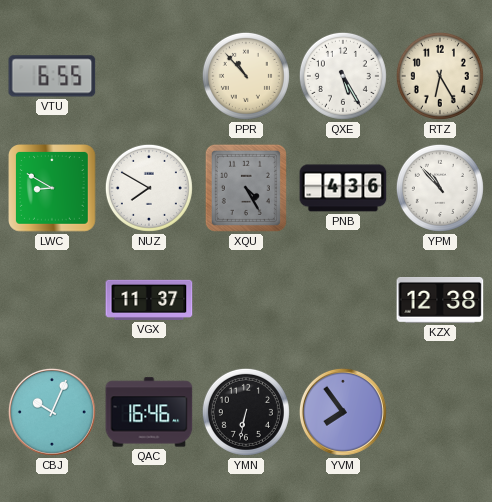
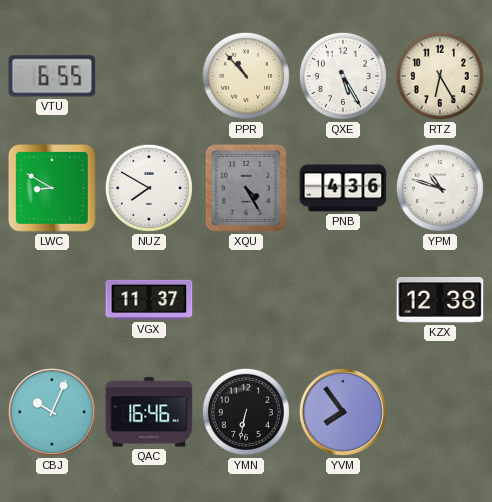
YPM: 10:53 -> 10:48
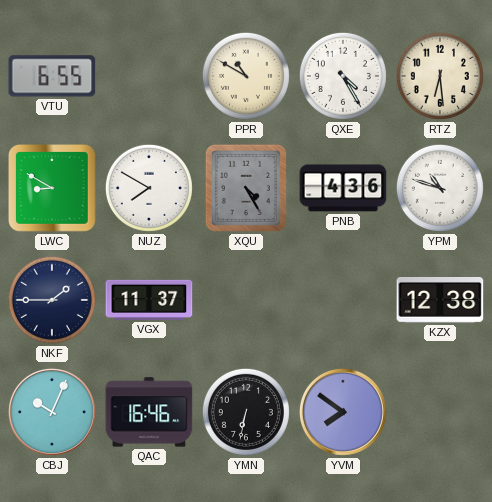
PPR: 10:53 -> 10:50
QXE: 5:25 -> 4:25
RTZ: 6:25 -> 6:29
NKF: none -> 1:45
YVM: 7:54 -> 7:51
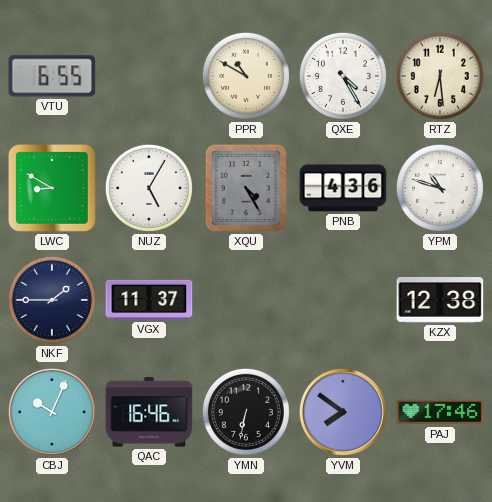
NUZ: 7:50 -> 5:05
PAJ: none -> 17:46
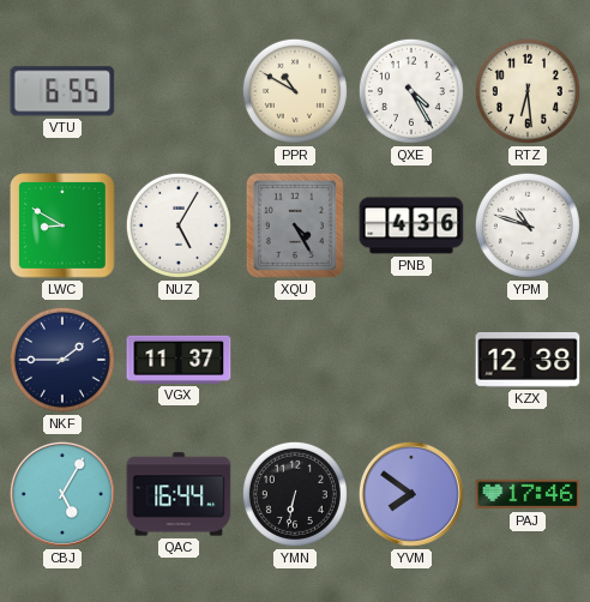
CBJ: 10:04 -> 5:05
QAC: 16:46 -> 16:44
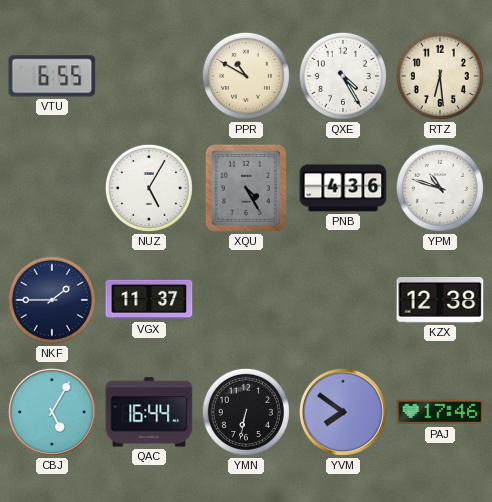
LWC: 8:50 -> none
